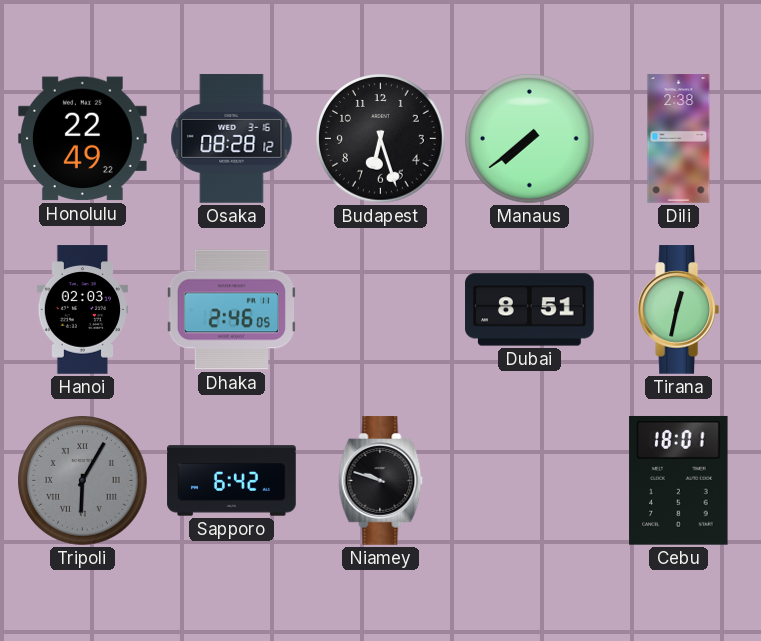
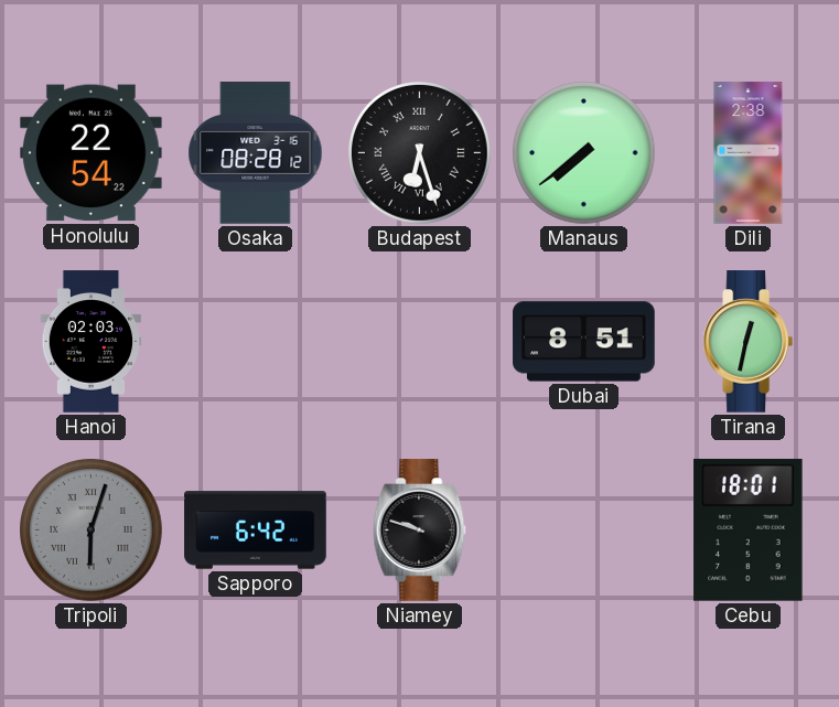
Honolulu: 22:49 -> 22:54
Budapest numerals: Arabic -> Roman
Dhaka: 2:46 -> none
Tripoli: 6:05 -> 6:03
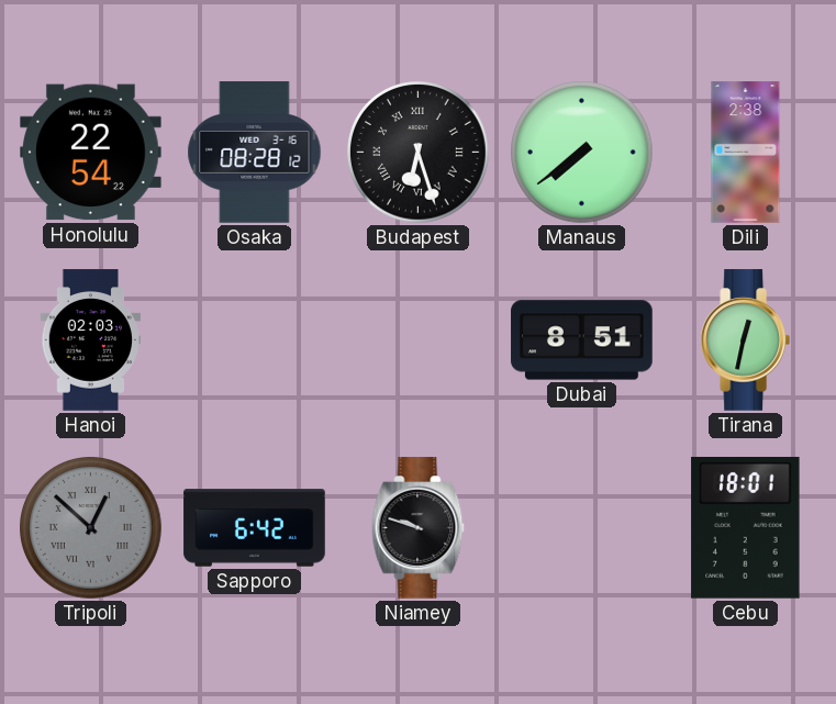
Tripoli: 6:03 -> 12:52
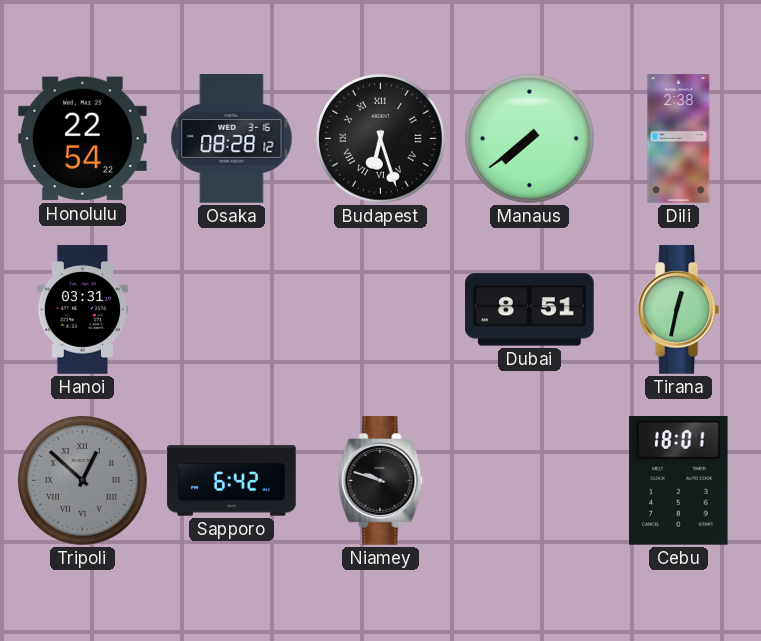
Hanoi: 02:03 -> 03:31
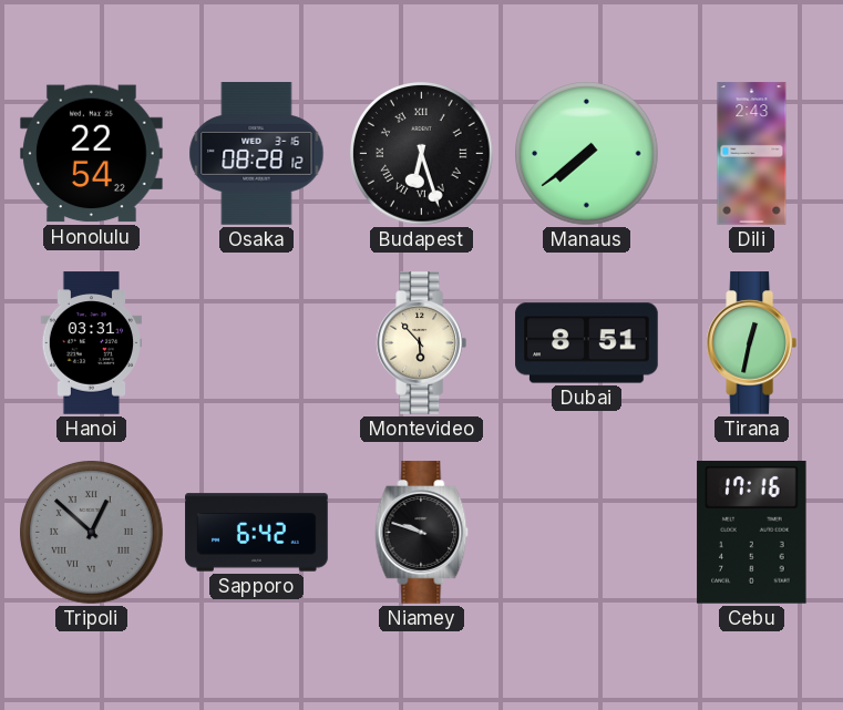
Dili: 2:38 -> 2:43
Montevideo: none -> 5:53
Cebu: 18:01 -> 17:16
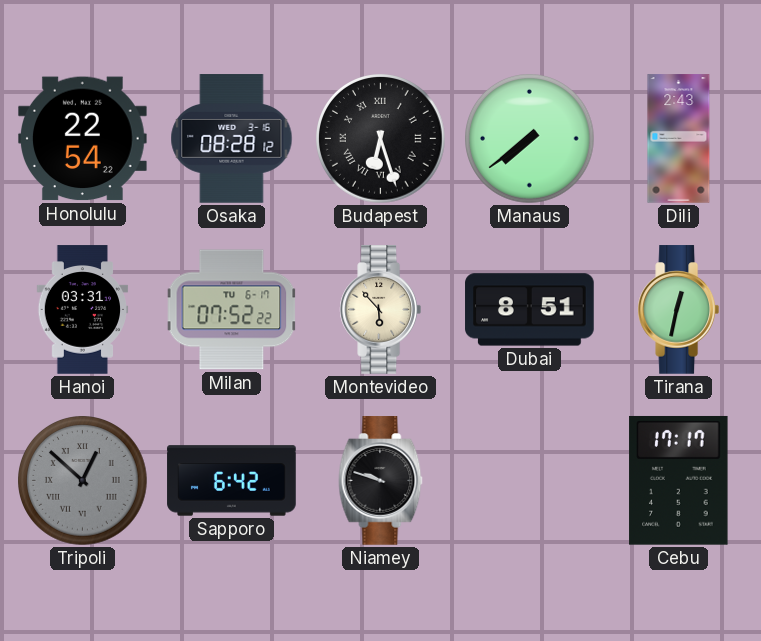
Milan: none -> 07:52
Cebu: 17:16 -> 17:17
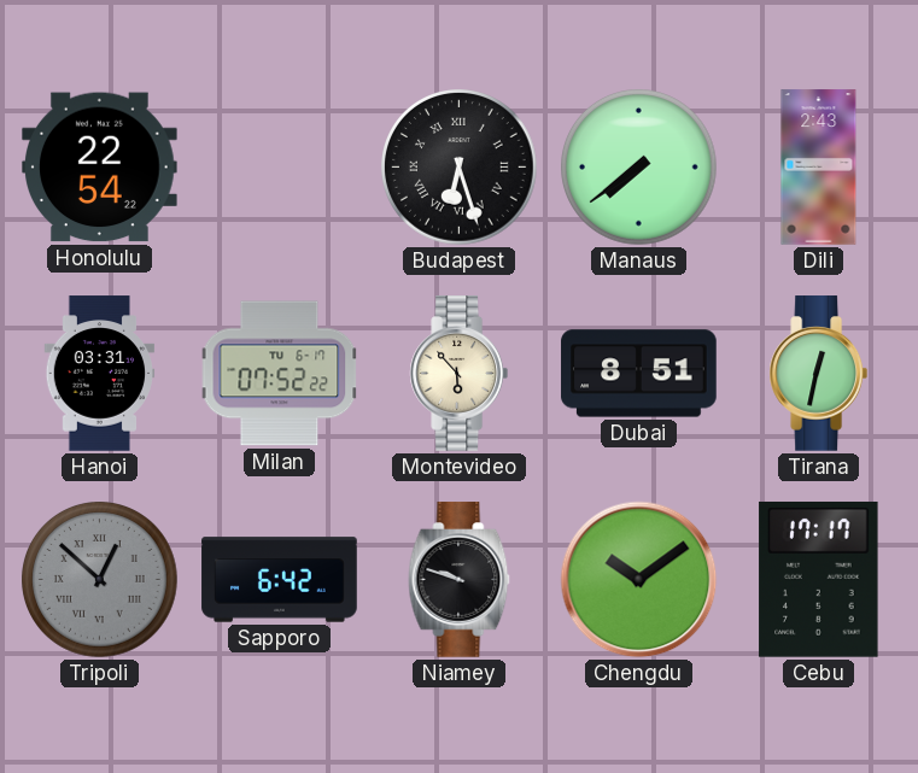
Osaka: 08:28 -> none
Chengdu: none -> 10:09
